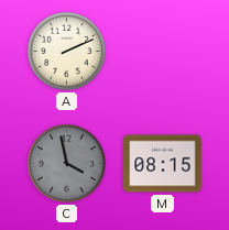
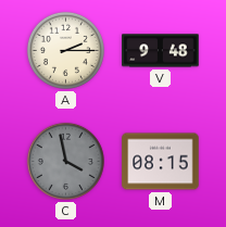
A: 2:11 -> 2:15
V: none -> 9:48
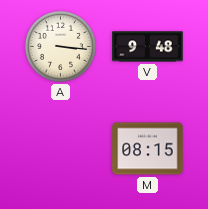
A: 2:15 -> 3:16
C: 3:58 -> none
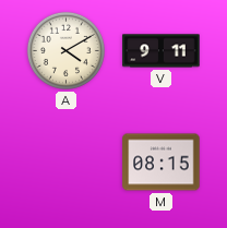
A: 3:16 -> 4:10
V: 9:48 -> 9:11
